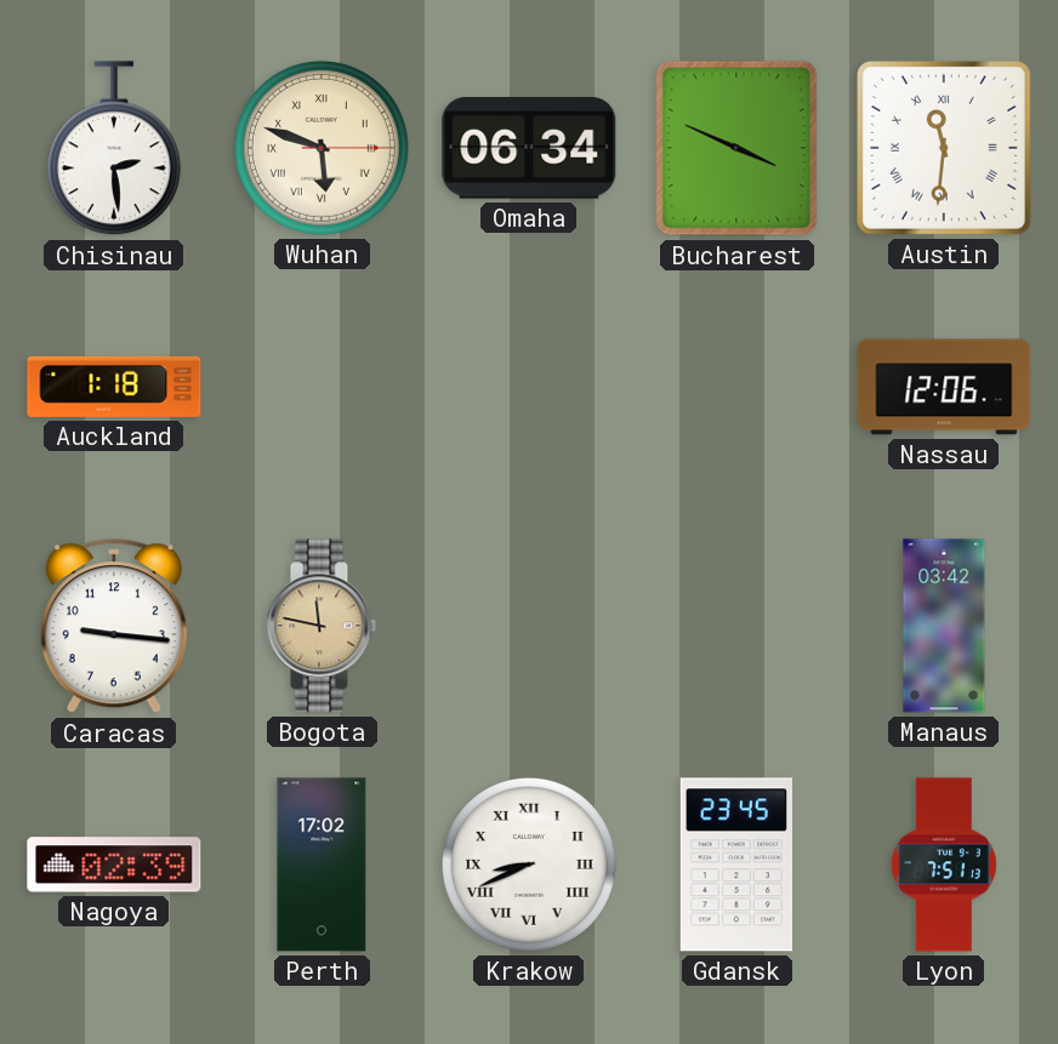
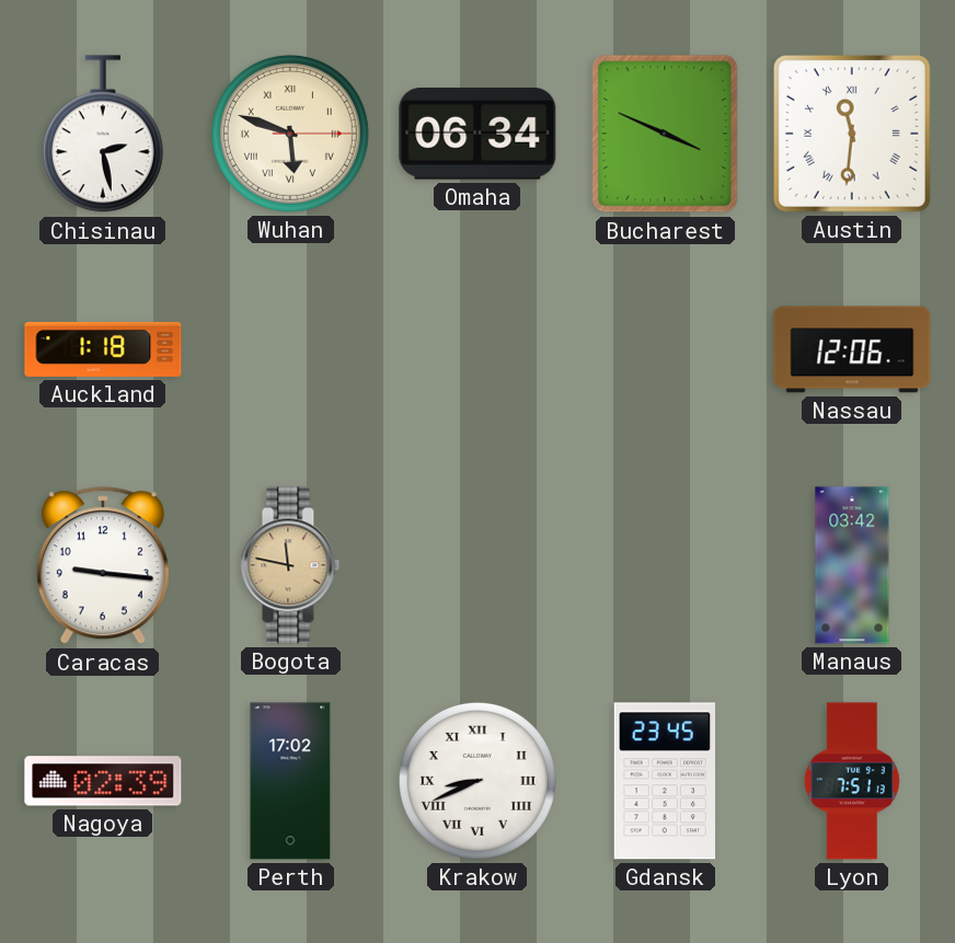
Chisinau: 2:29 -> 2:28
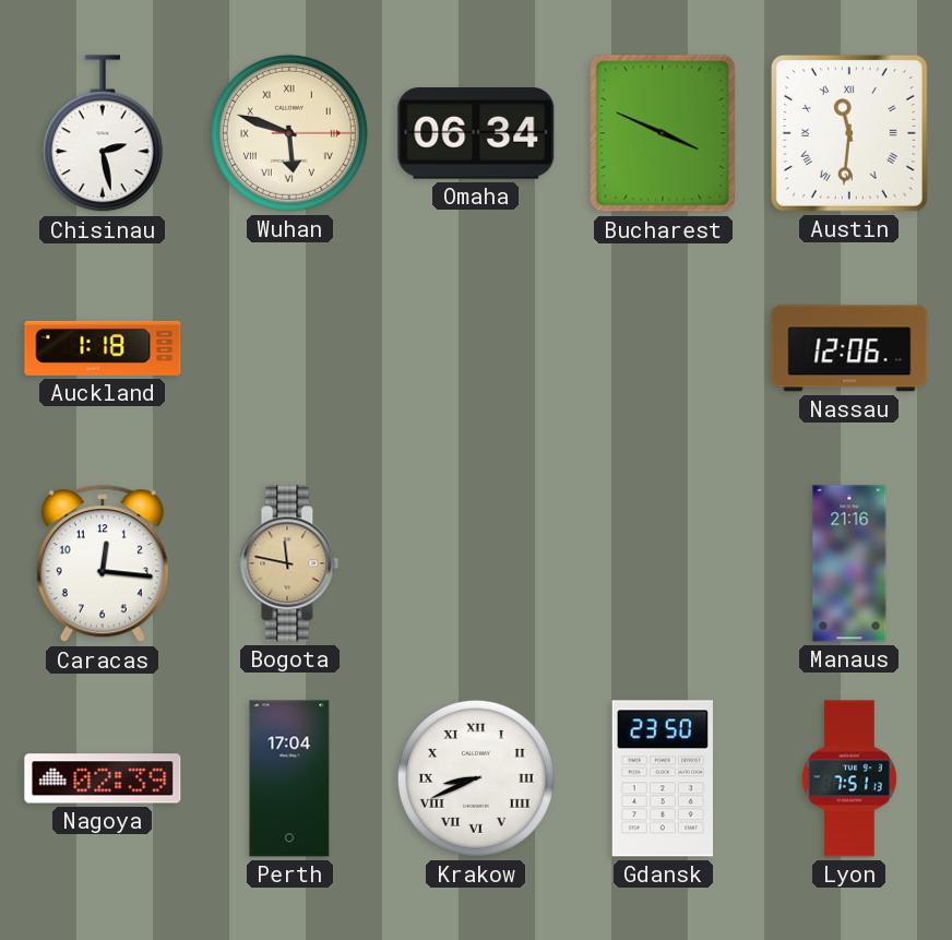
Caracas: 9:16 -> 12:16
Manaus: 03:42 -> 21:16
Perth: 17:02 -> 17:04
Gdansk: 23:45 -> 23:50
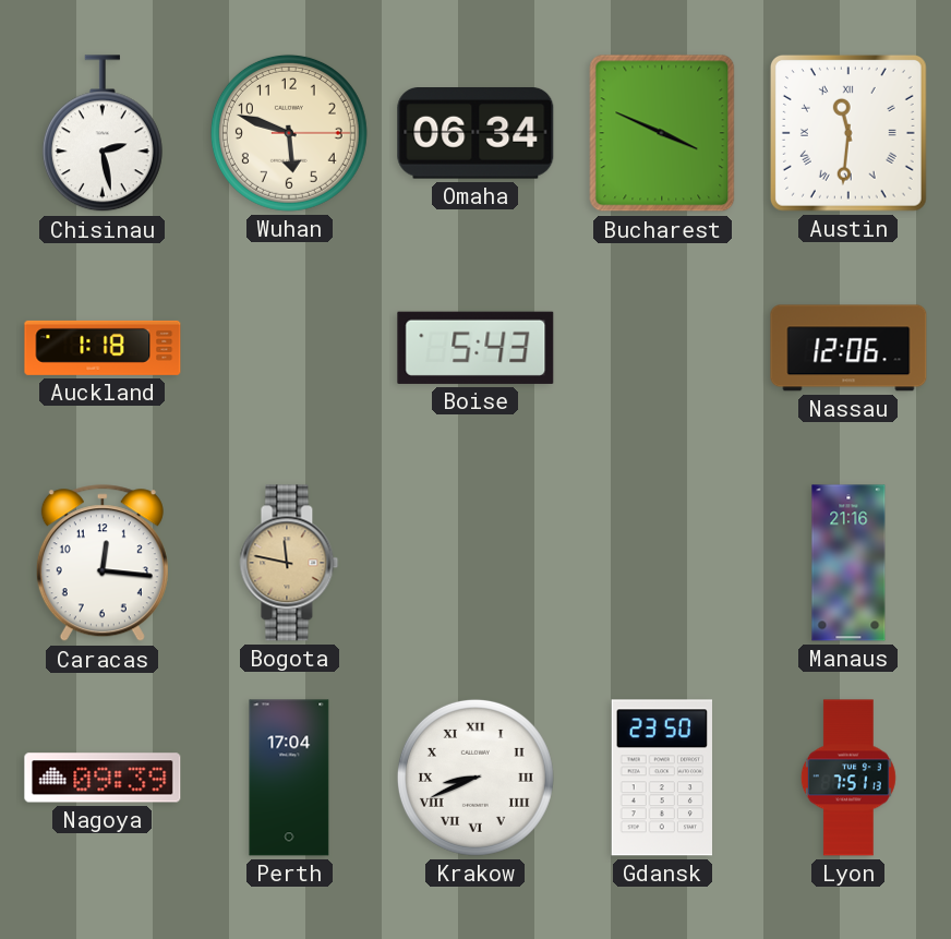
Wuhan numerals: Roman -> Arabic
Boise: none -> 5:43
Nagoya: 02:39 -> 09:39
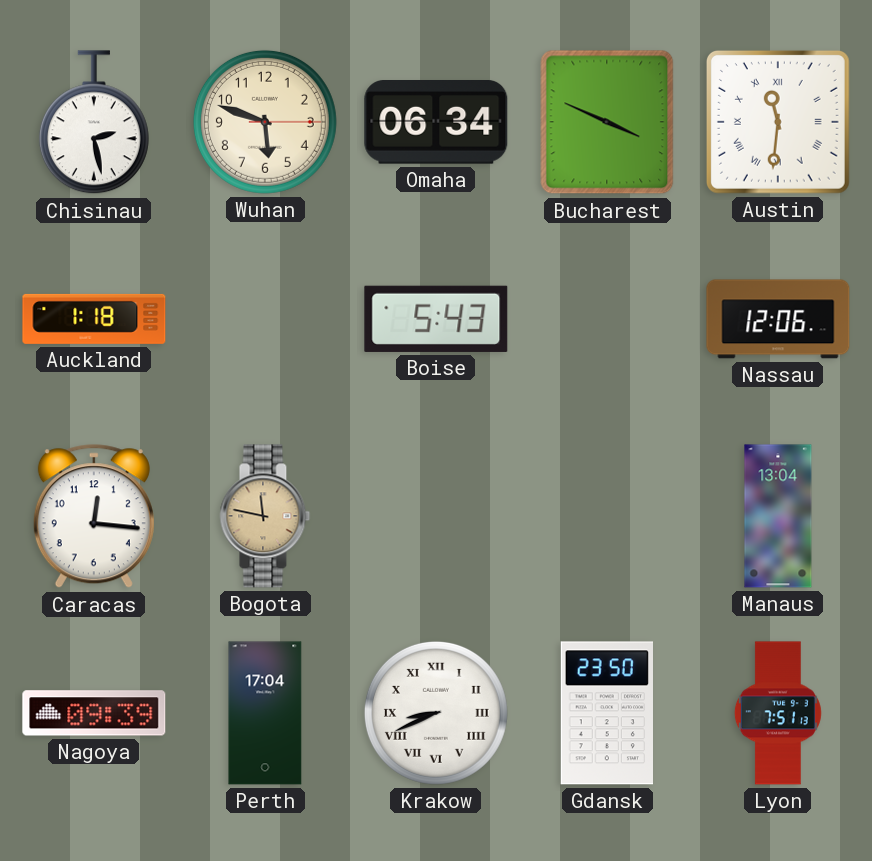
Manaus: 21:16 -> 13:04
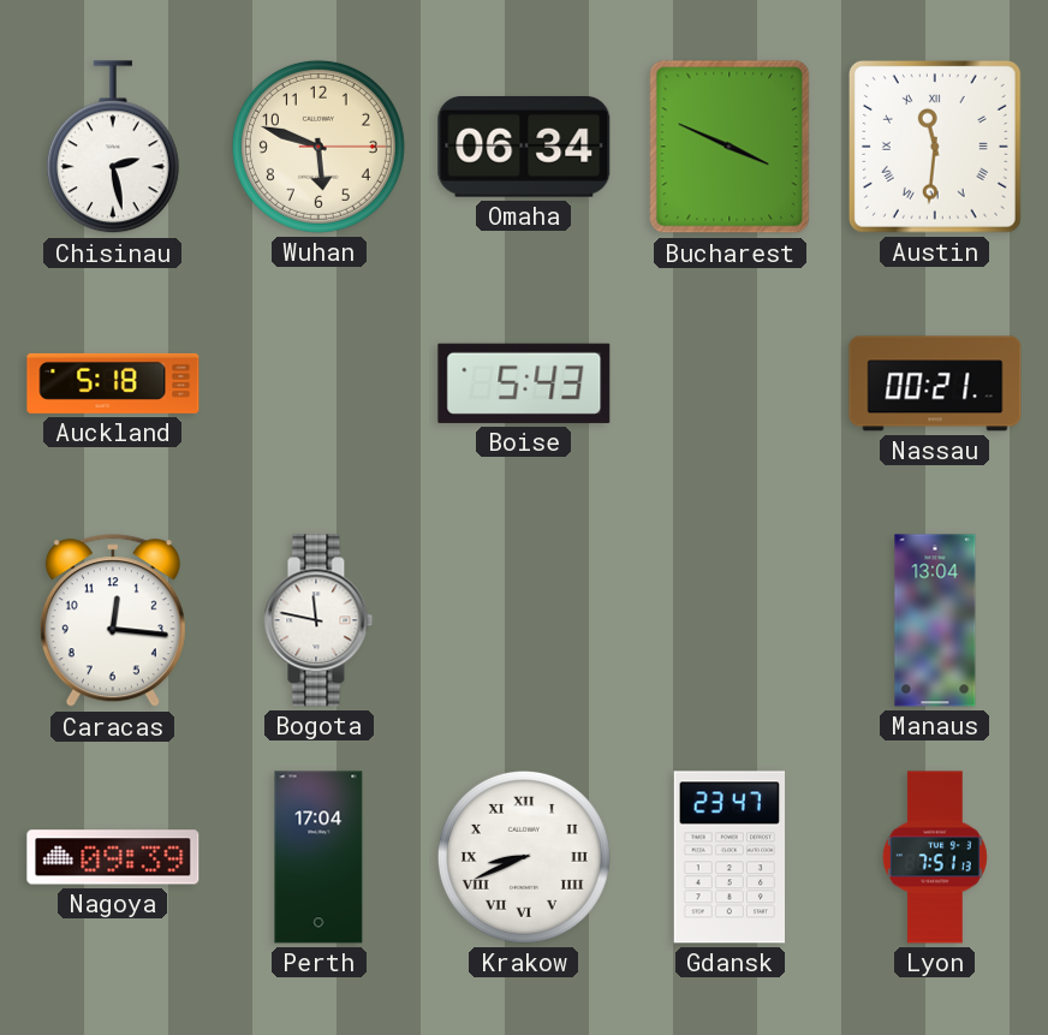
Auckland: 1:18 -> 5:18
Nassau: 12:06 -> 00:21
Bogota dial: champagne -> white
Gdansk: 23:50 -> 23:47
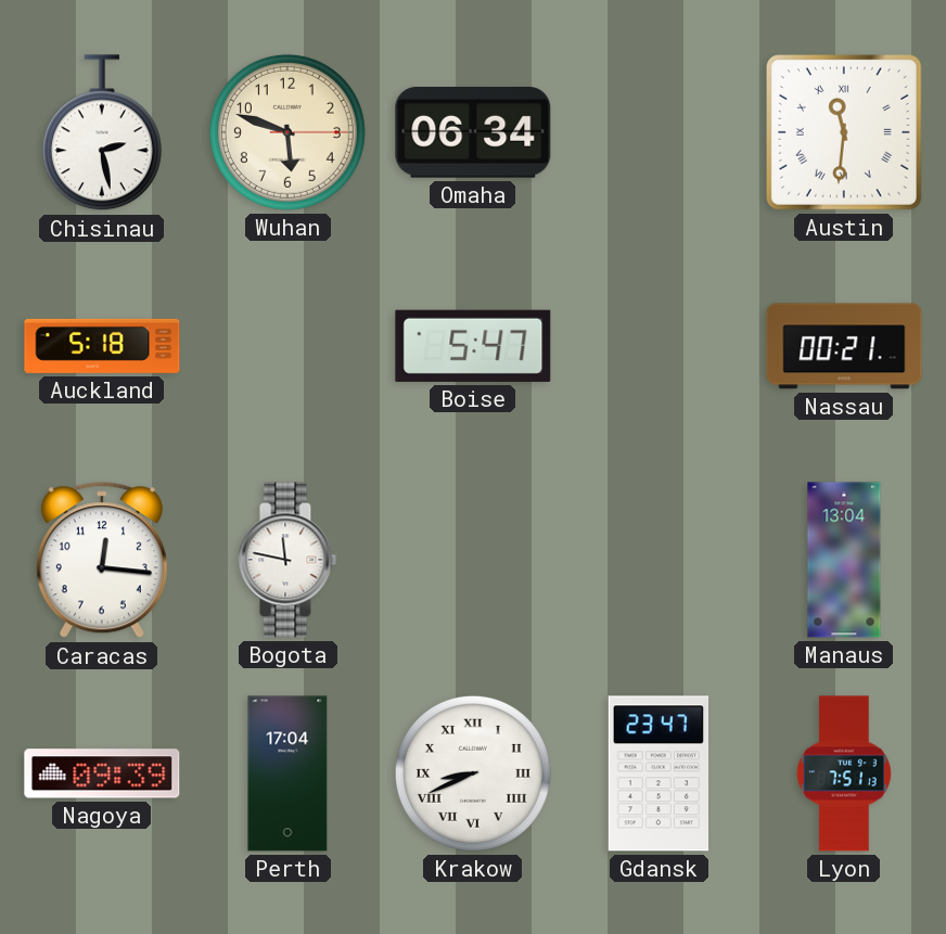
Bucharest: 3:49 -> none
Boise: 5:43 -> 5:47
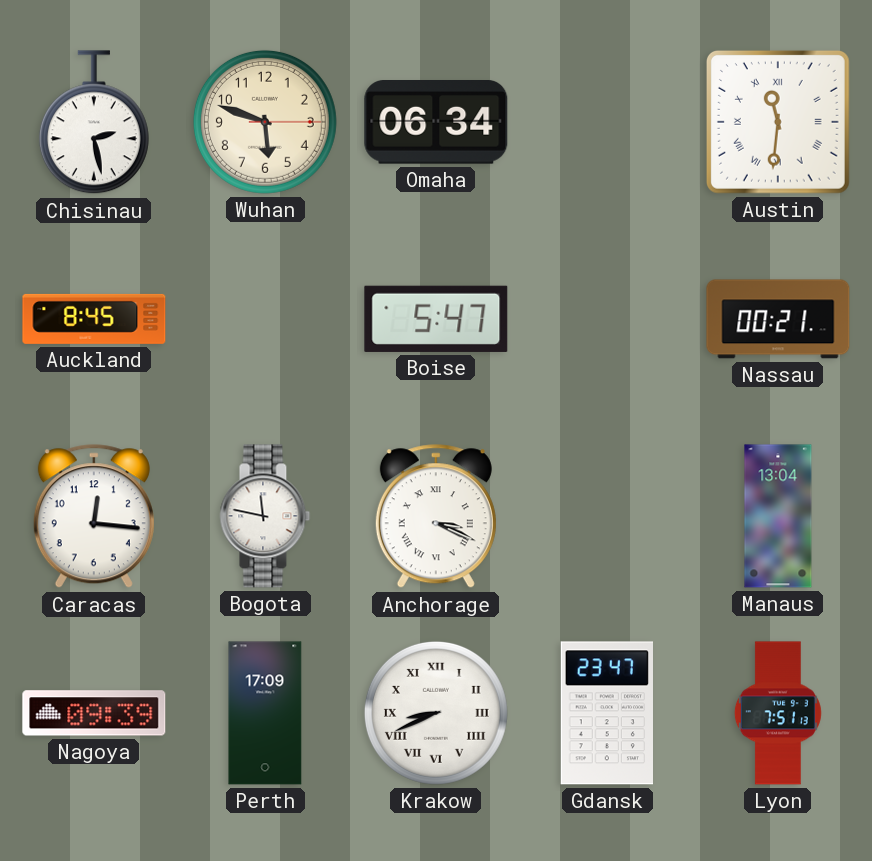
Auckland: 5:18 -> 8:45
Anchorage: none -> 3:19
Perth: 17:04 -> 17:09
